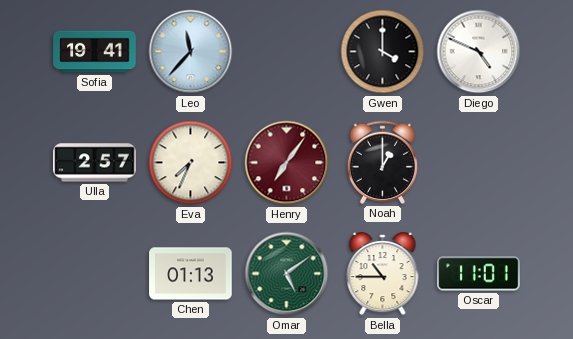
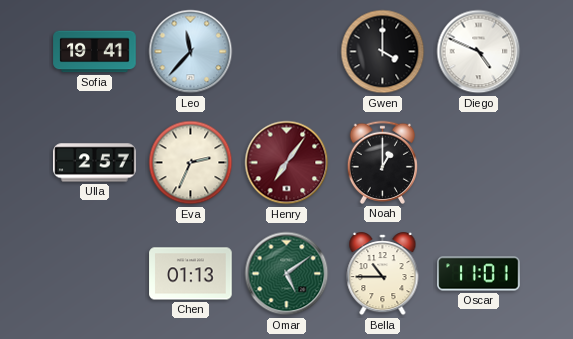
Eva: 7:34 -> 2:34
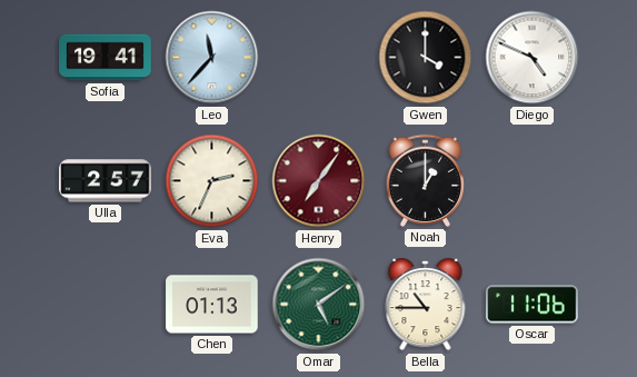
Oscar: 11:01 -> 11:06
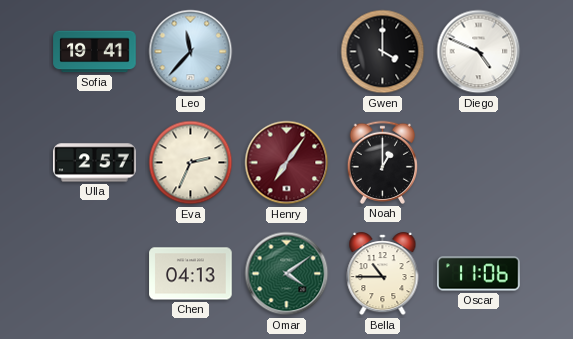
Chen: 01:13 -> 04:13
Omar: 5:09 -> 4:09
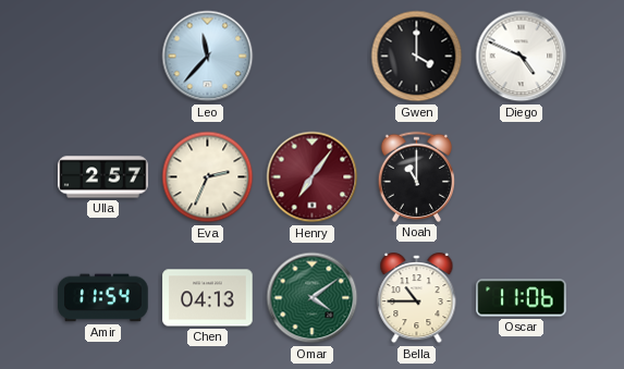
Sofia: 19:41 -> none
Noah: 1:00 -> 11:00
Amir: none -> 11:54
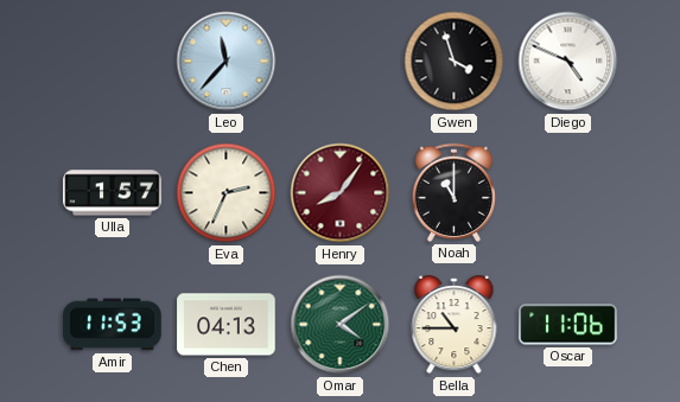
Gwen: 4:00 -> 3:57
Ulla: 2:57 -> 1:57
Henry: 7:06 -> 8:06
Amir: 11:54 -> 11:53
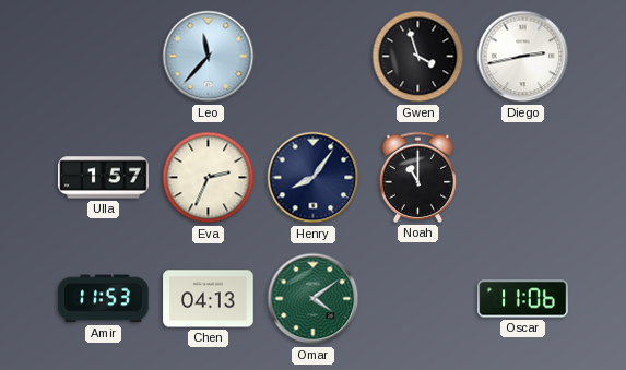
Diego: 4:49 -> 2:43
Henry dial: burgundy -> navy
Bella: 10:45 -> none
